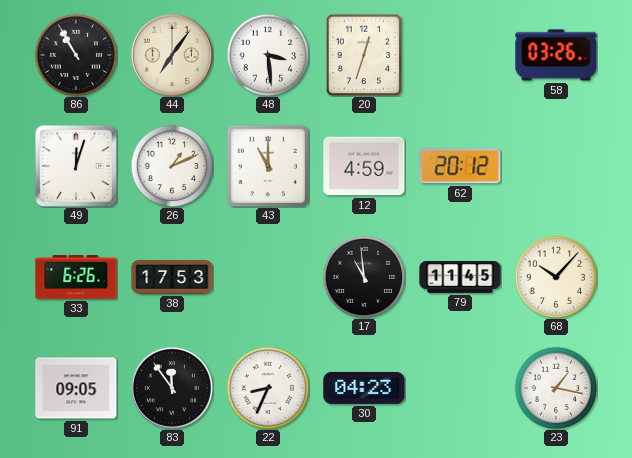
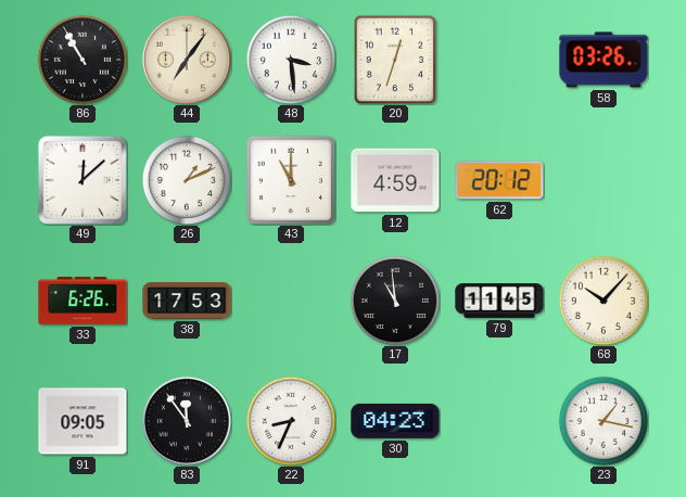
49: 12:03 -> 12:08
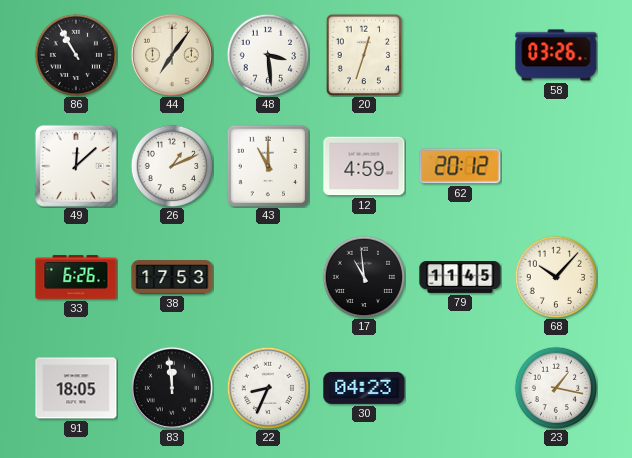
91: 09:05 -> 18:05
83: 11:54 -> 11:59
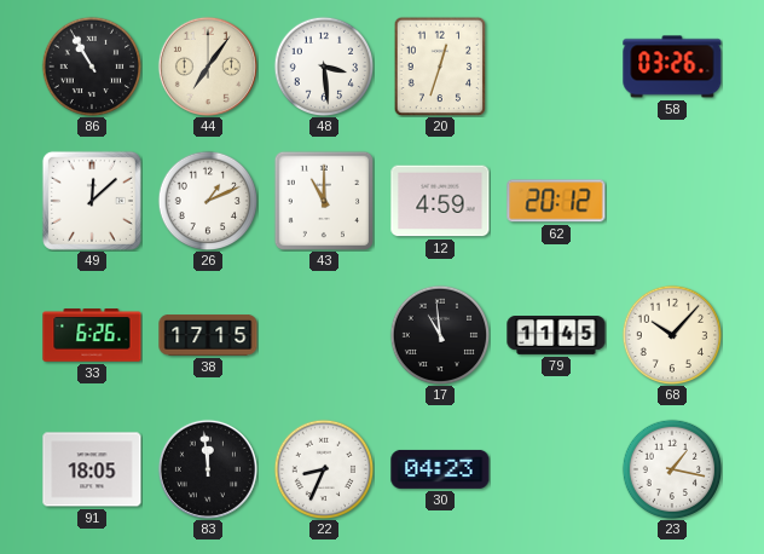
38: 17:53 -> 17:15
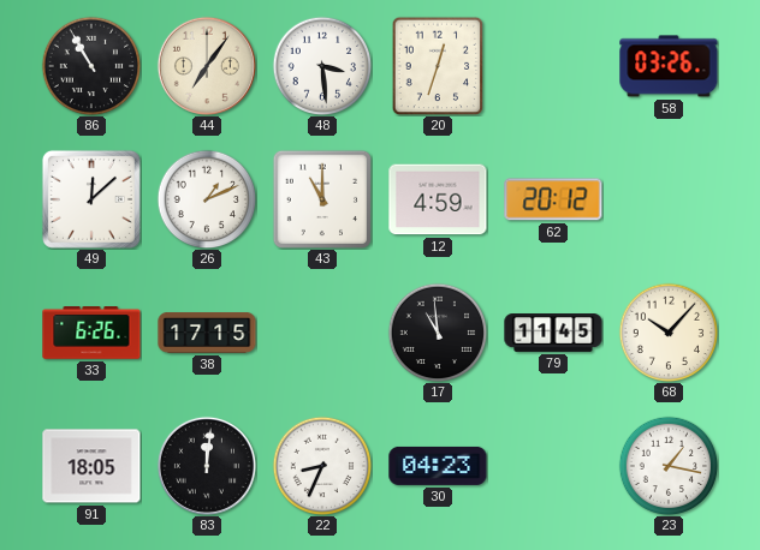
83: 11:59 -> 12:01
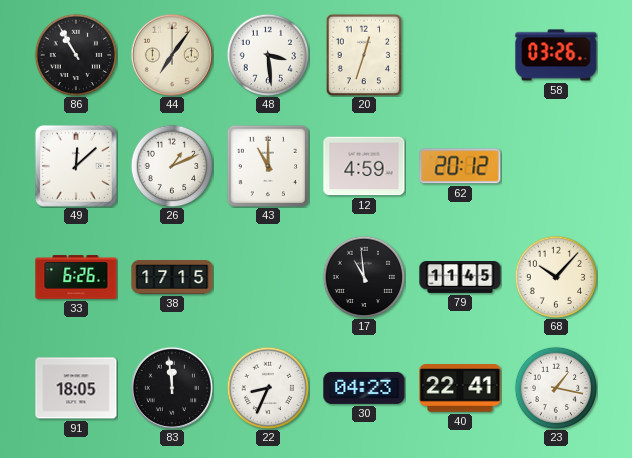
83: 12:01 -> 11:59
40: none -> 22:41
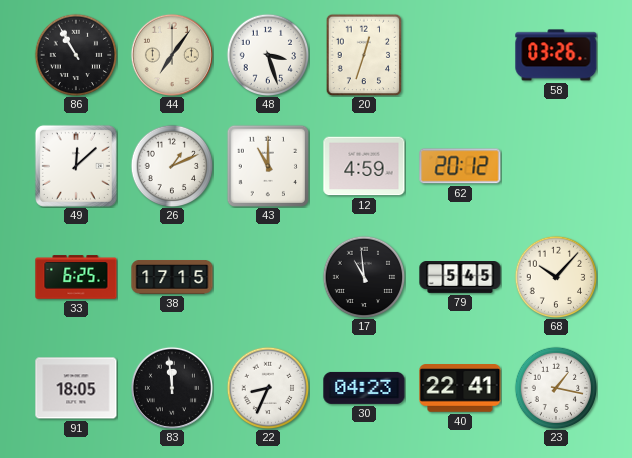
48: 3:29 -> 3:27
33: 6:26 -> 6:25
79: 11:45 -> 5:45
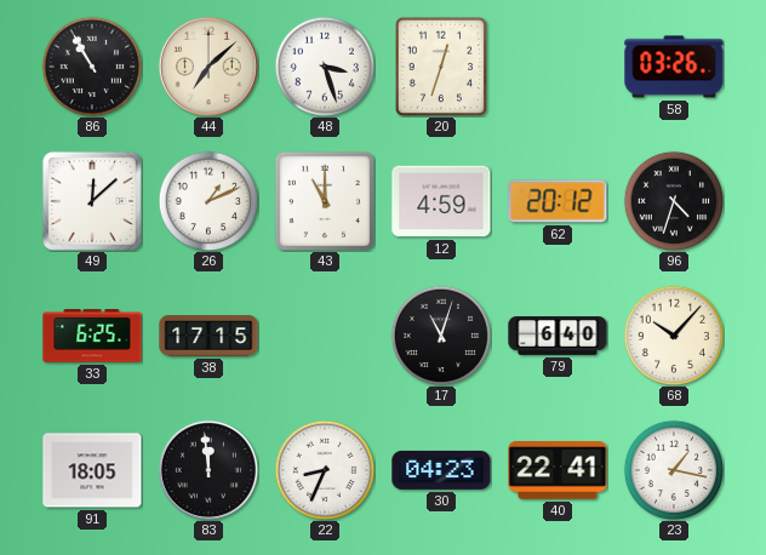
44: 7:06 -> 7:08
96: none -> 4:33
17: 10:59 -> 11:03
79: 5:45 -> 6:40
